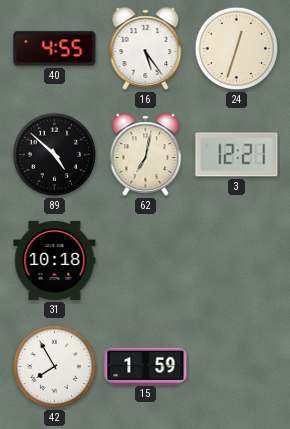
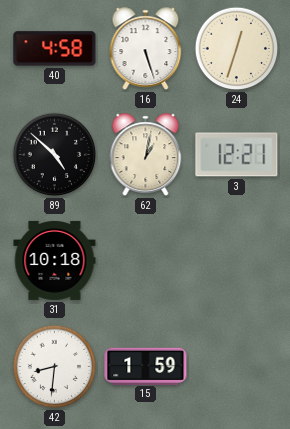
40: 4:55 -> 4:58
16: 5:24 -> 5:27
62: 7:02 -> 1:02
42: 7:55 -> 8:31
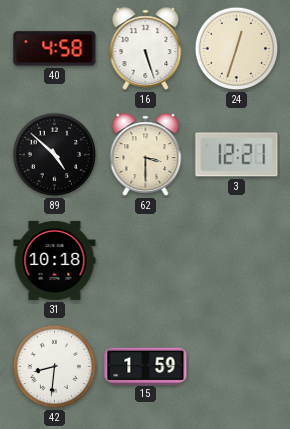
62: 1:02 -> 3:30
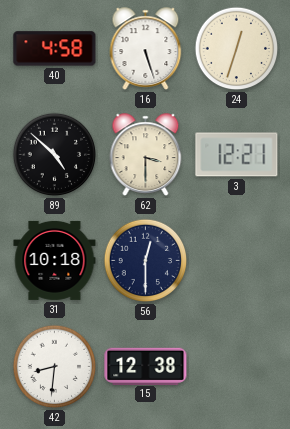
56: none -> 12:30
15: 1:59 -> 12:38
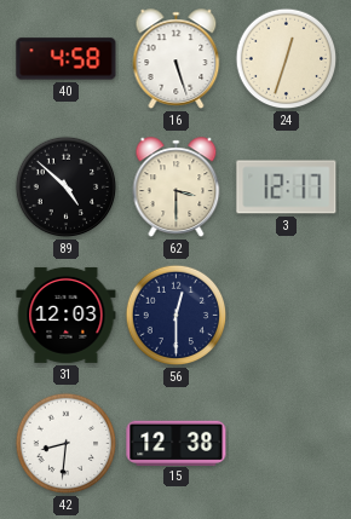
3: 12:21 -> 12:17
31: 10:18 -> 12:03
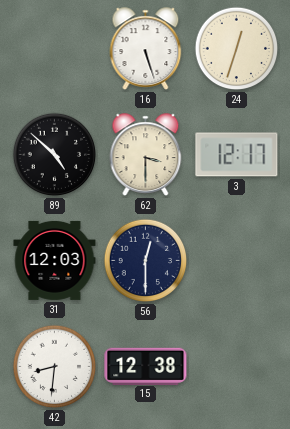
40: 4:58 -> none
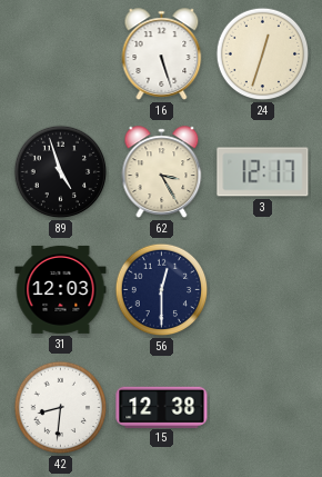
89: 4:52 -> 4:57
62: 3:30 -> 3:25
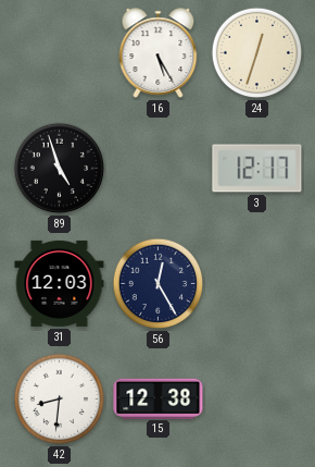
16: 5:27 -> 5:25
62: 3:25 -> none
56: 12:30 -> 12:25
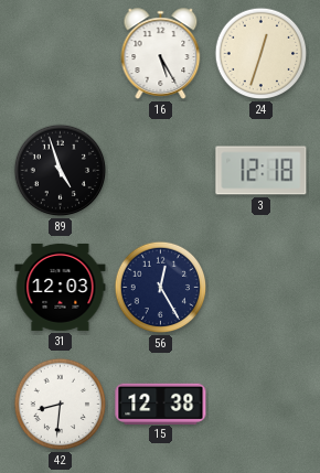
3: 12:17 -> 12:18
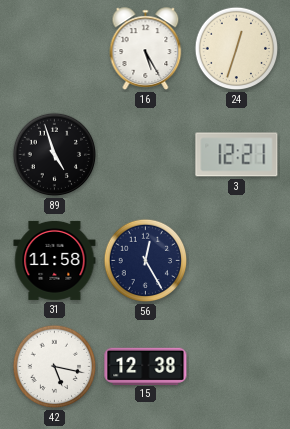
3: 12:18 -> 12:21
31: 12:03 -> 11:58
42: 8:31 -> 5:17
